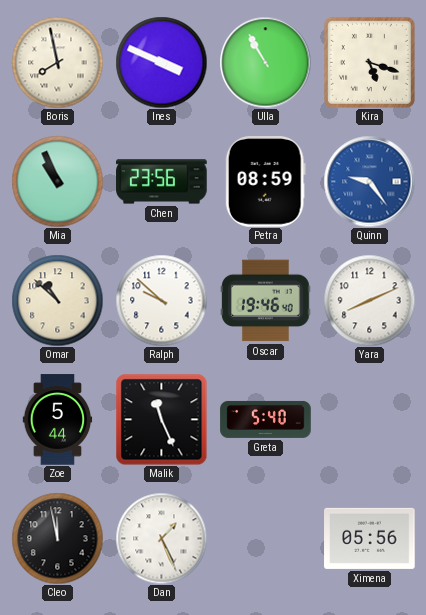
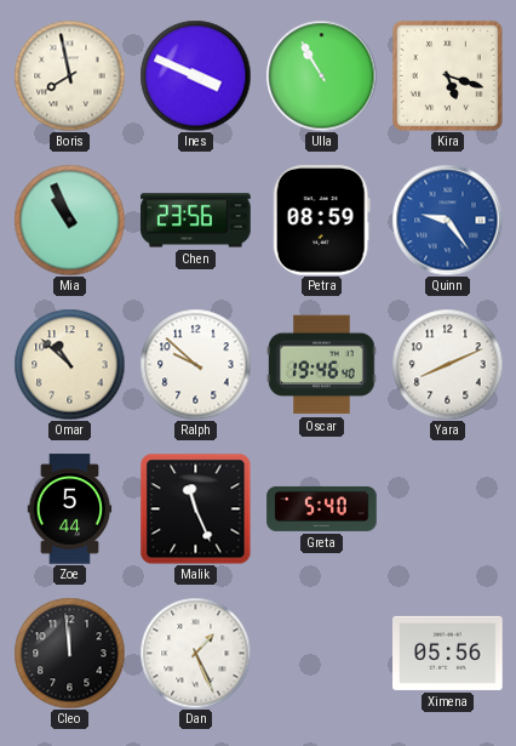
Cleo: 11:58 -> 11:59
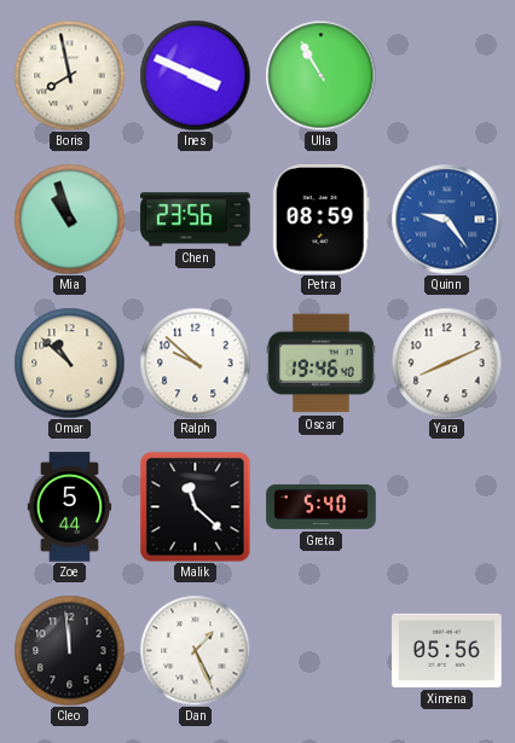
Kira: 5:18 -> none
Mia: 10:56 -> 10:57
Malik: 11:26 -> 11:22
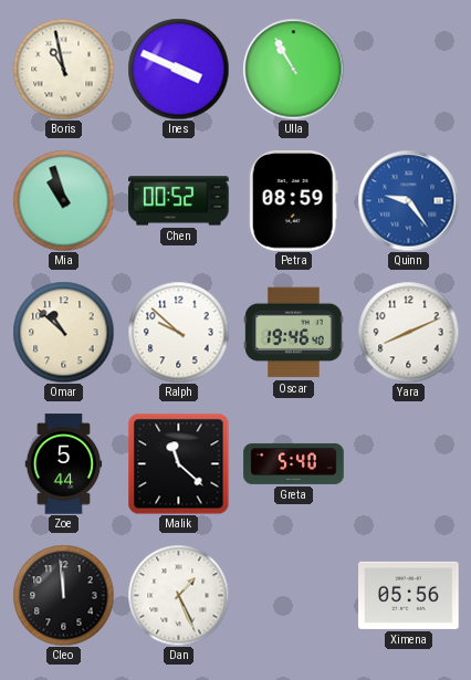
Boris: 7:58 -> 10:58
Chen: 23:56 -> 00:52
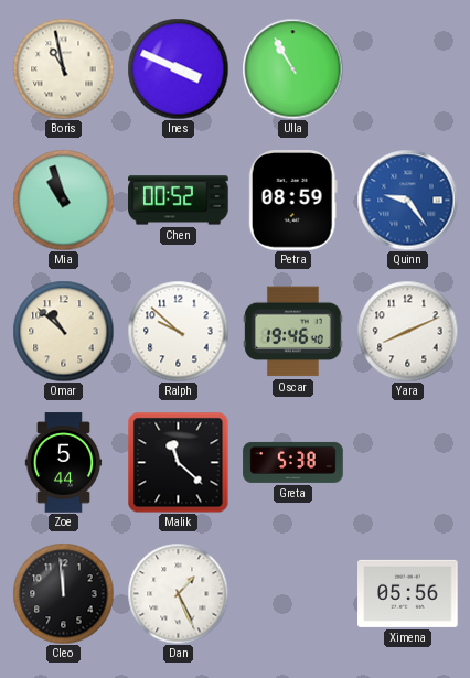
Greta: 5:40 -> 5:38
